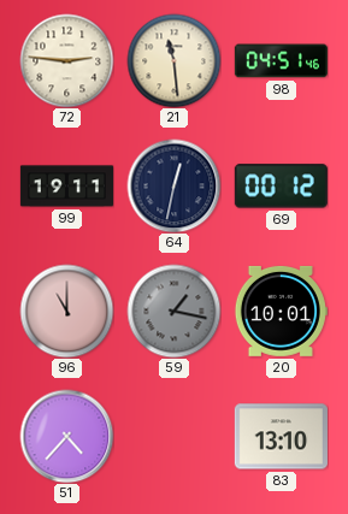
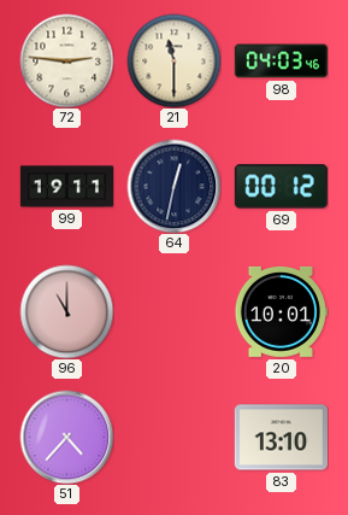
21: 11:29 -> 11:30
98: 04:51 -> 04:03
59: 1:17 -> none
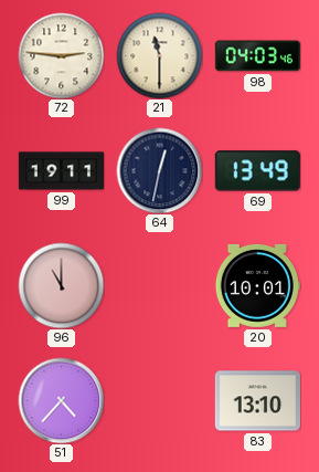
69: 00:12 -> 13:49
